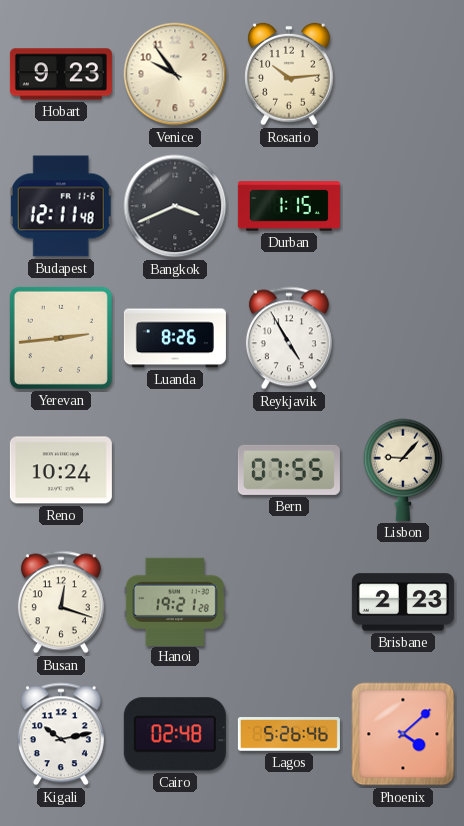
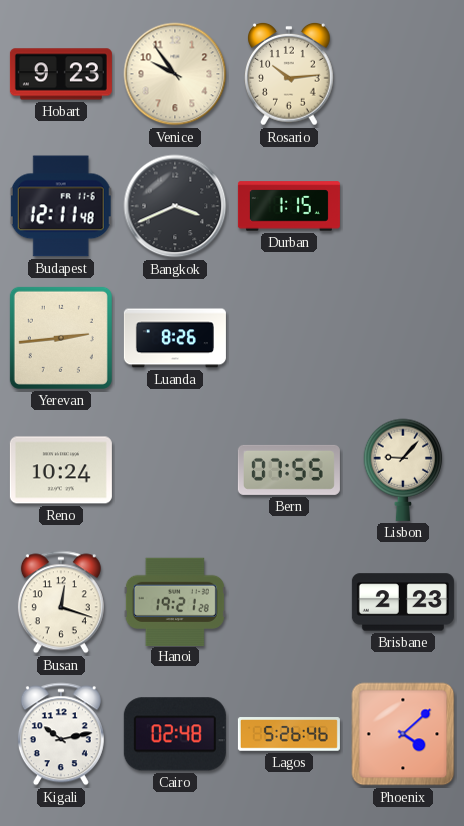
Reykjavik: 4:55 -> none
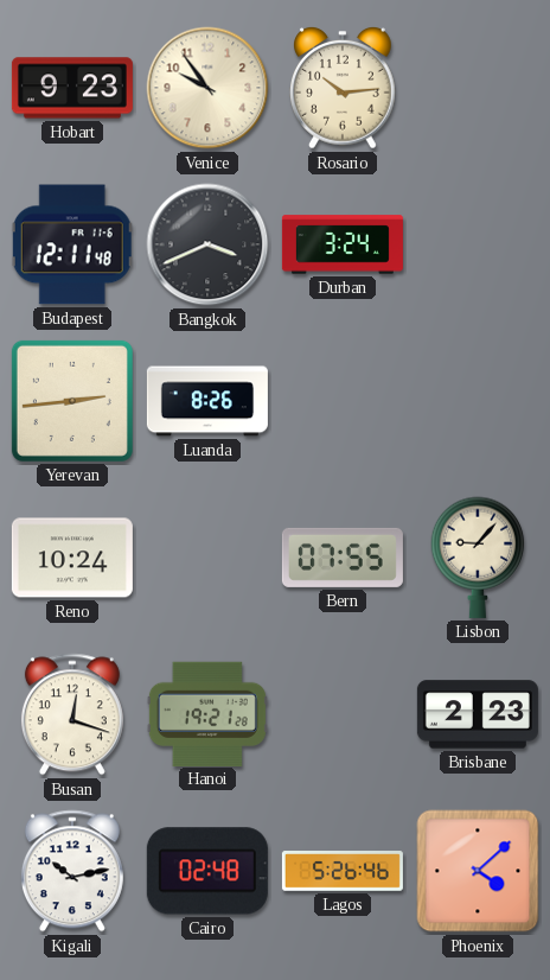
Durban: 1:15 -> 3:24
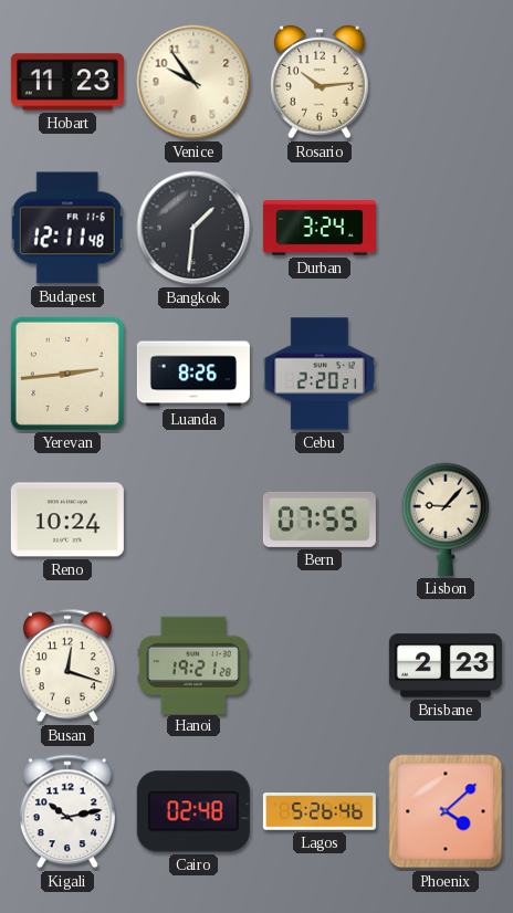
Hobart: 9:23 -> 11:23
Bangkok: 3:41 -> 1:31
Cebu: none -> 2:20
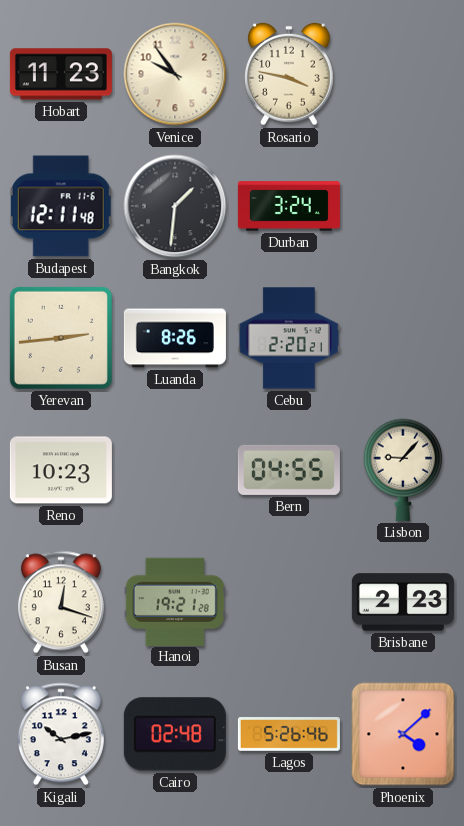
Rosario: 10:14 -> 3:47
Reno: 10:24 -> 10:23
Bern: 07:55 -> 04:55
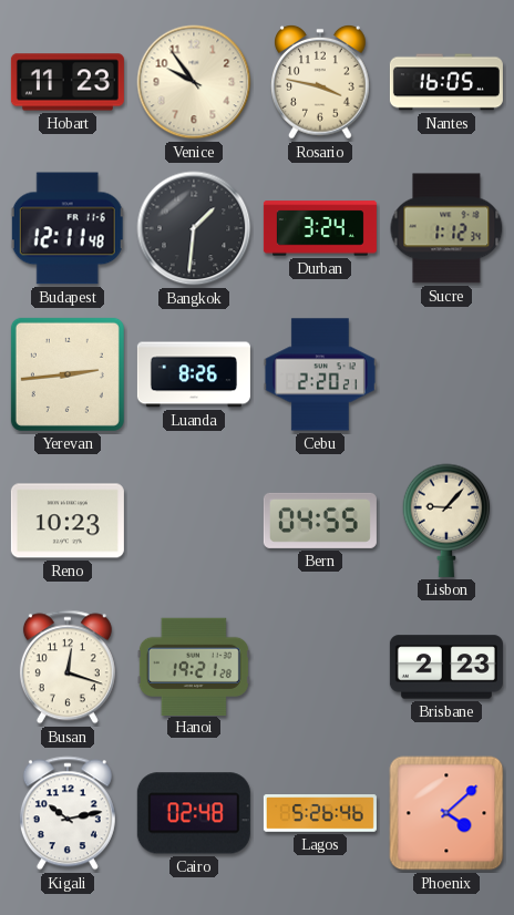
Nantes: none -> 16:05
Sucre: none -> 1:12
